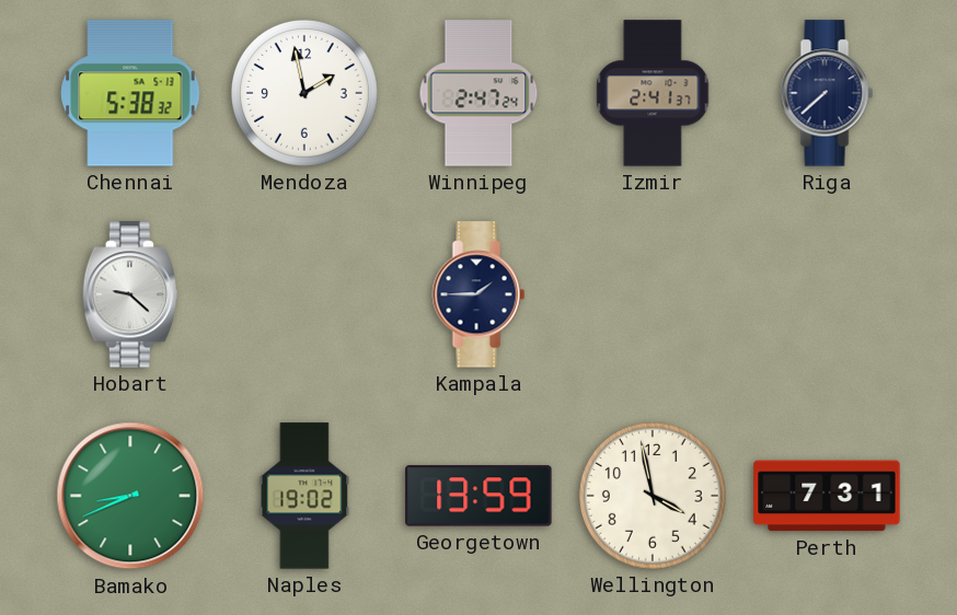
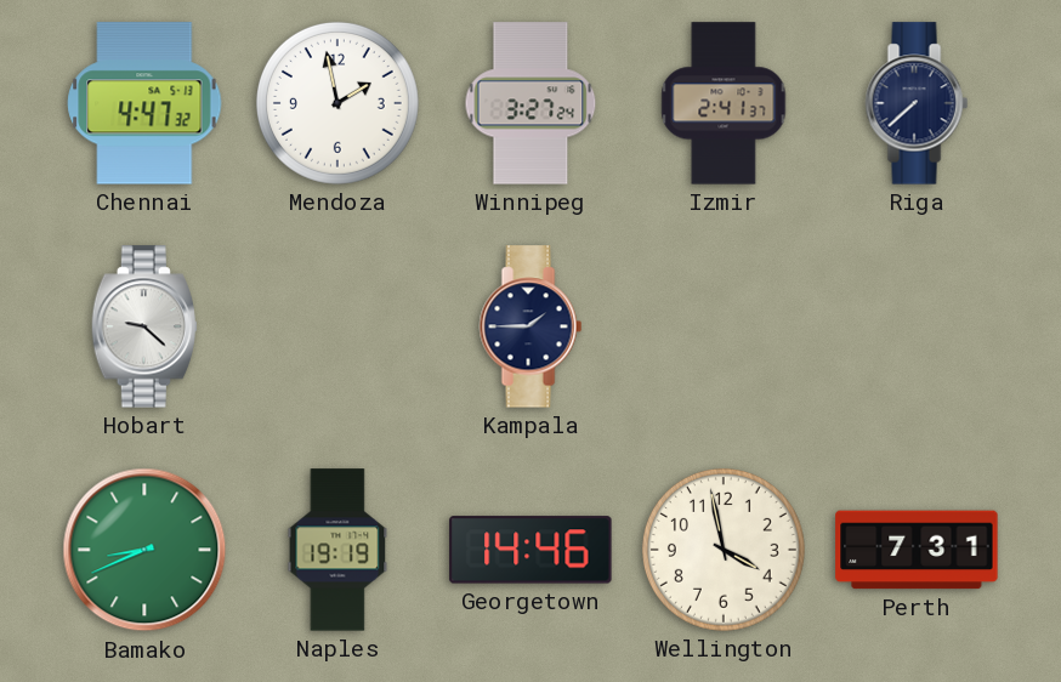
Chennai: 5:38 -> 4:47
Winnipeg: 2:47 -> 3:27
Naples: 19:02 -> 19:19
Georgetown: 13:59 -> 14:46
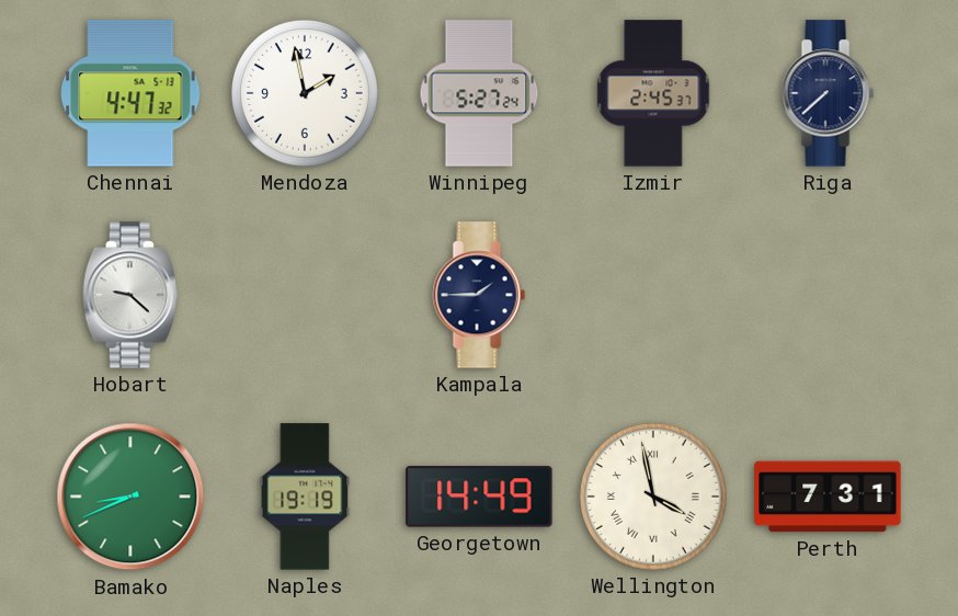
Winnipeg: 3:27 -> 5:27
Izmir: 2:41 -> 2:45
Georgetown: 14:46 -> 14:49
Wellington numerals: Arabic -> Roman
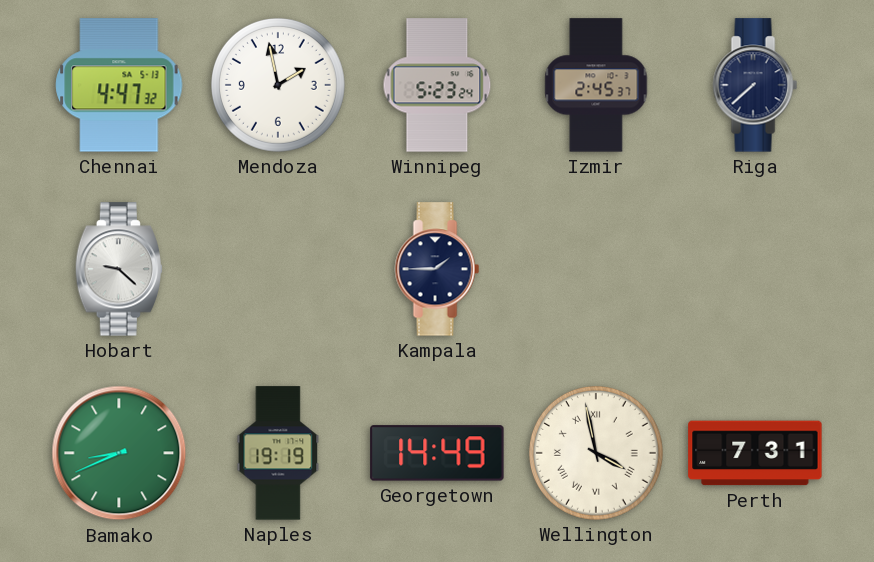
Winnipeg: 5:27 -> 5:23
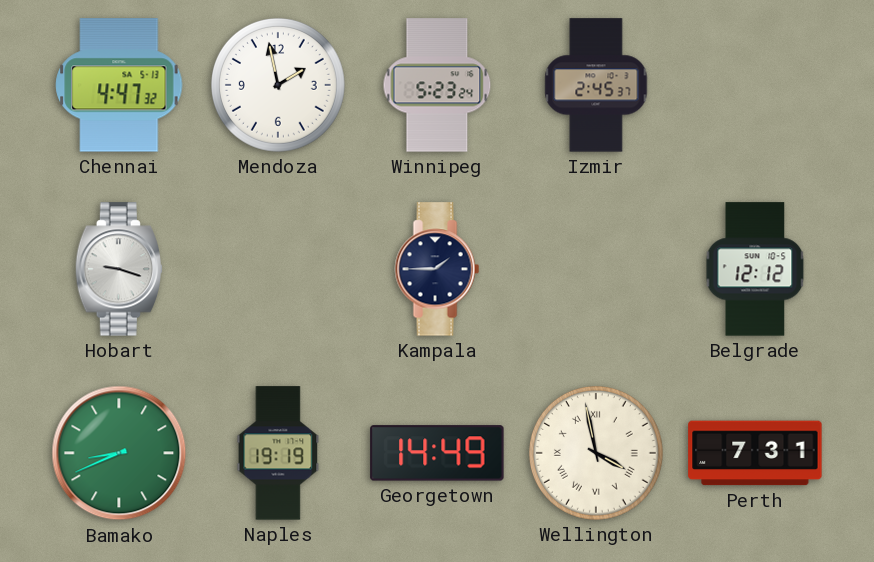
Riga: 7:38 -> none
Hobart: 9:22 -> 9:18
Belgrade: none -> 12:12
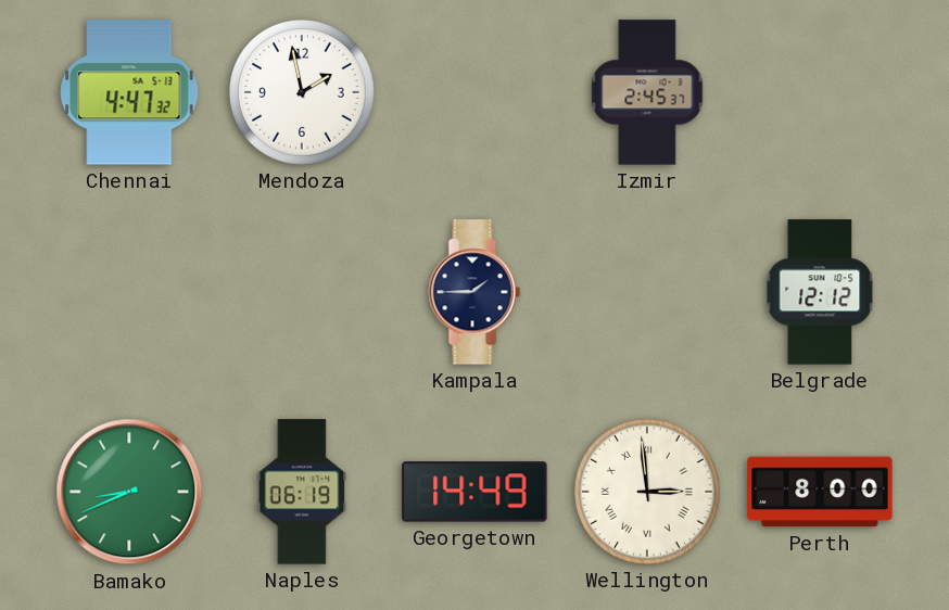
Winnipeg: 5:23 -> none
Hobart: 9:18 -> none
Naples: 19:19 -> 06:19
Wellington: 3:58 -> 2:59
Perth: 7:31 -> 8:00
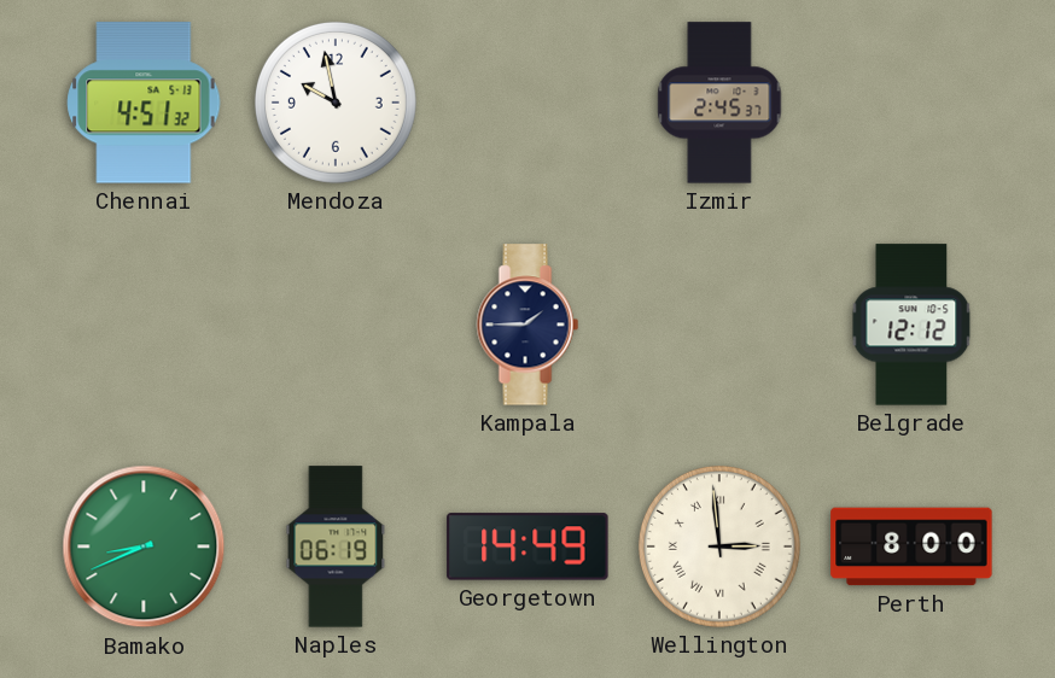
Chennai: 4:47 -> 4:51
Mendoza: 1:58 -> 9:58
